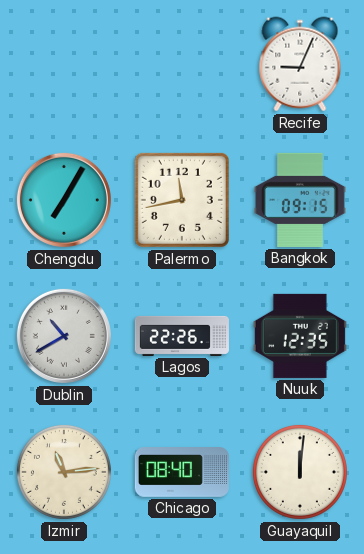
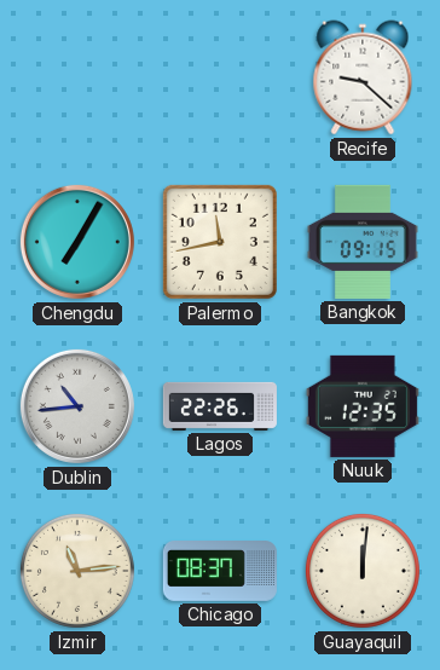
Recife: 9:04 -> 9:22
Dublin: 10:40 -> 10:44
Chicago: 08:40 -> 08:37
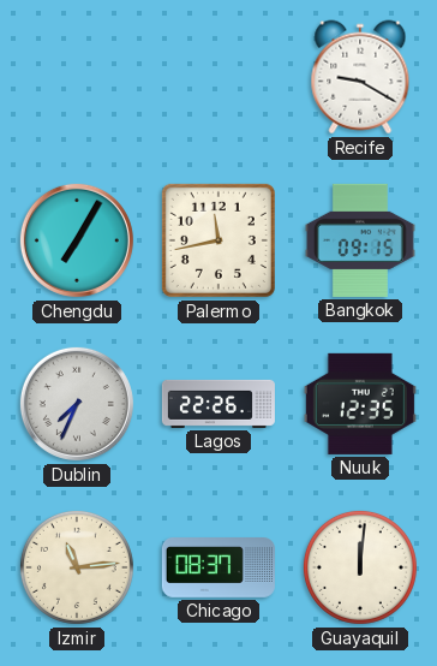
Recife: 9:22 -> 9:20
Dublin: 10:44 -> 7:34
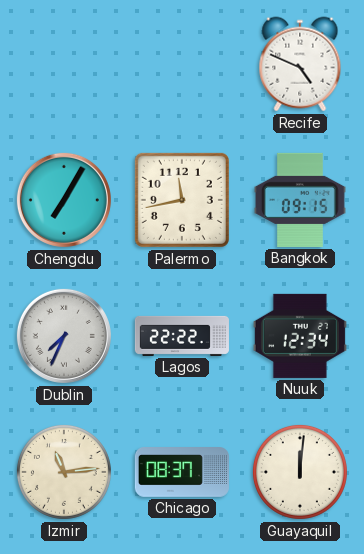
Recife: 9:20 -> 4:49
Lagos: 22:26 -> 22:22
Nuuk: 12:35 -> 12:34
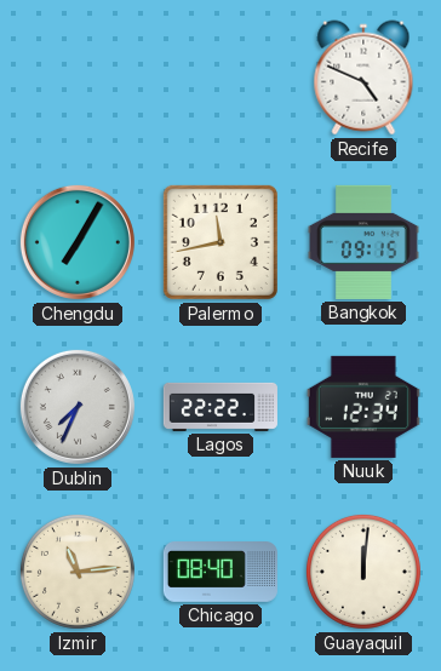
Chicago: 08:37 -> 08:40
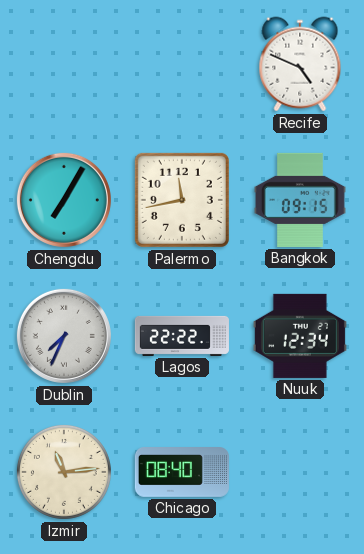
Guayaquil: 12:01 -> none
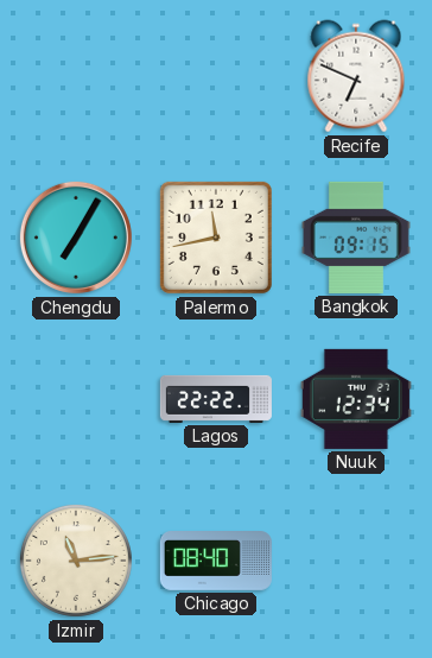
Recife: 4:49 -> 6:49
Dublin: 7:34 -> none
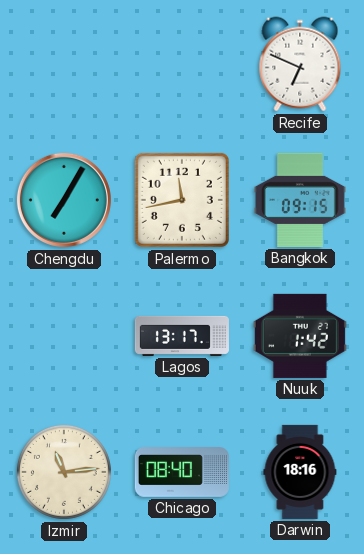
Lagos: 22:22 -> 13:17
Nuuk: 12:34 -> 1:42
Darwin: none -> 18:16
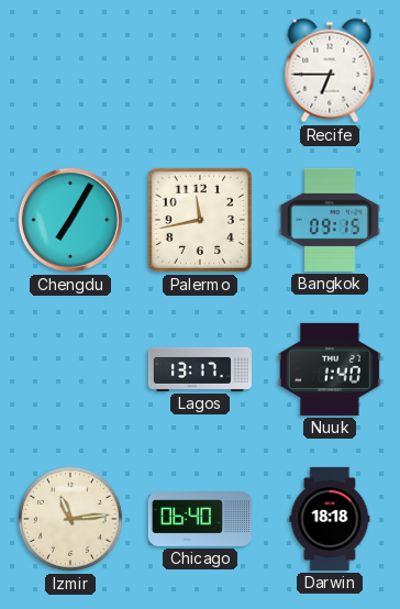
Recife: 6:49 -> 6:45
Nuuk: 1:42 -> 1:40
Chicago: 08:40 -> 06:40
Darwin: 18:16 -> 18:18
